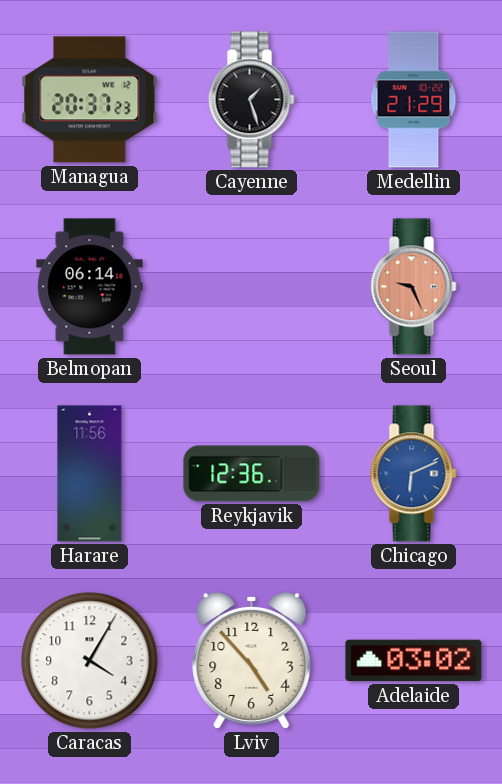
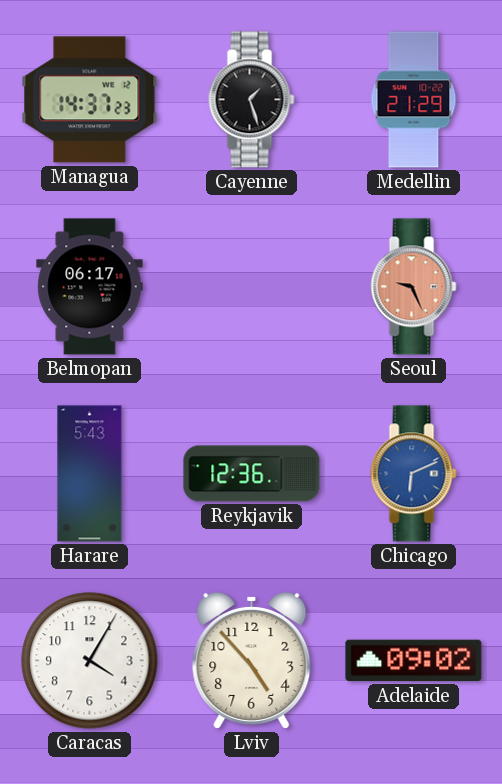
Managua: 20:37 -> 14:37
Belmopan: 06:14 -> 06:17
Harare: 11:56 -> 5:43
Adelaide: 03:02 -> 09:02
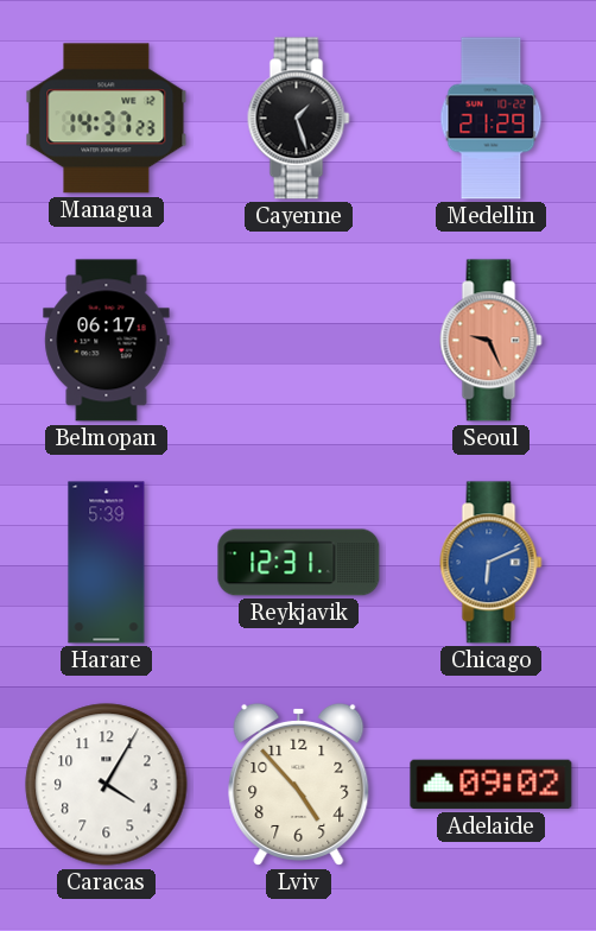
Harare: 5:43 -> 5:39
Reykjavik: 12:36 -> 12:31
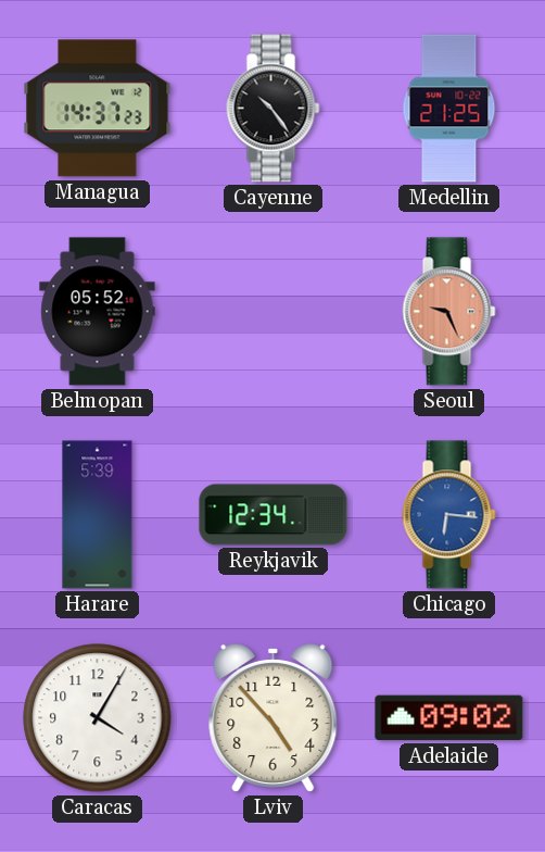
Cayenne: 1:27 -> 10:24
Medellin: 21:29 -> 21:25
Belmopan: 06:17 -> 05:52
Reykjavik: 12:31 -> 12:34
Chicago: 6:11 -> 6:16
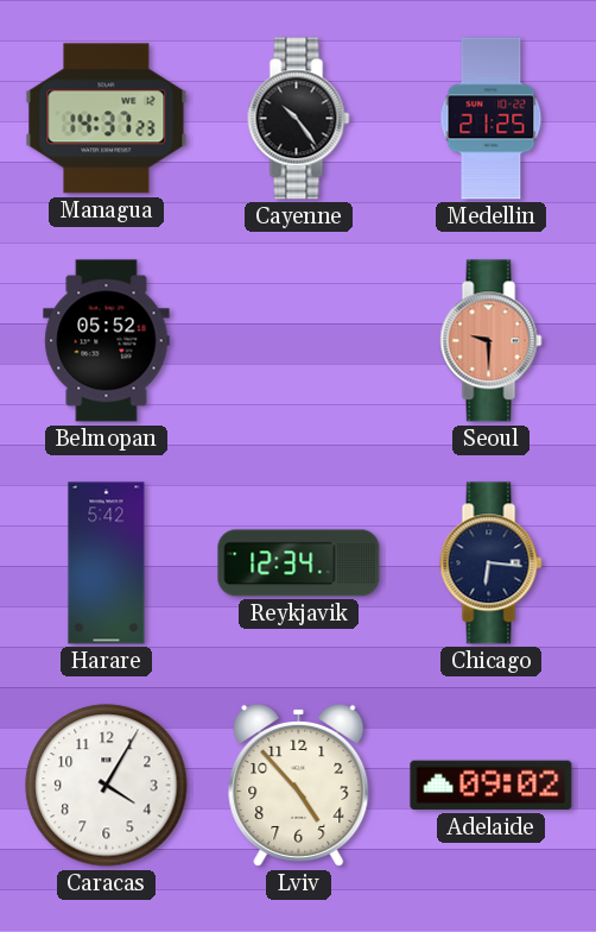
Seoul: 9:26 -> 9:30
Harare: 5:39 -> 5:42
Chicago dial: blue -> navy
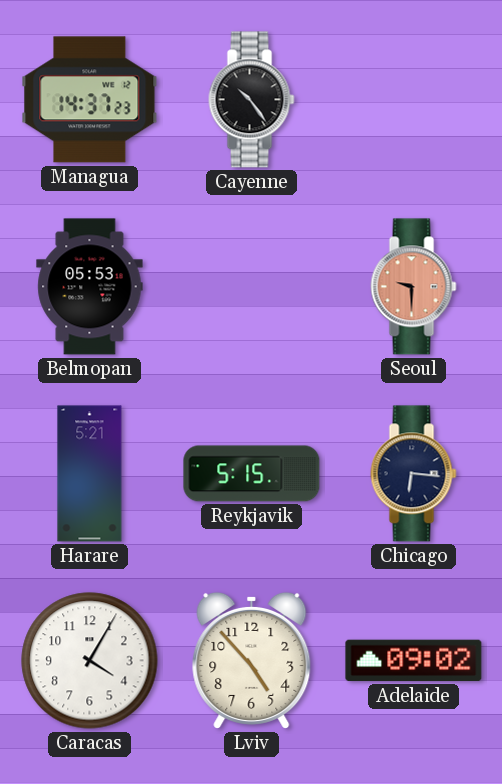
Medellin: 21:25 -> none
Belmopan: 05:52 -> 05:53
Harare: 5:42 -> 5:21
Reykjavik: 12:34 -> 5:15
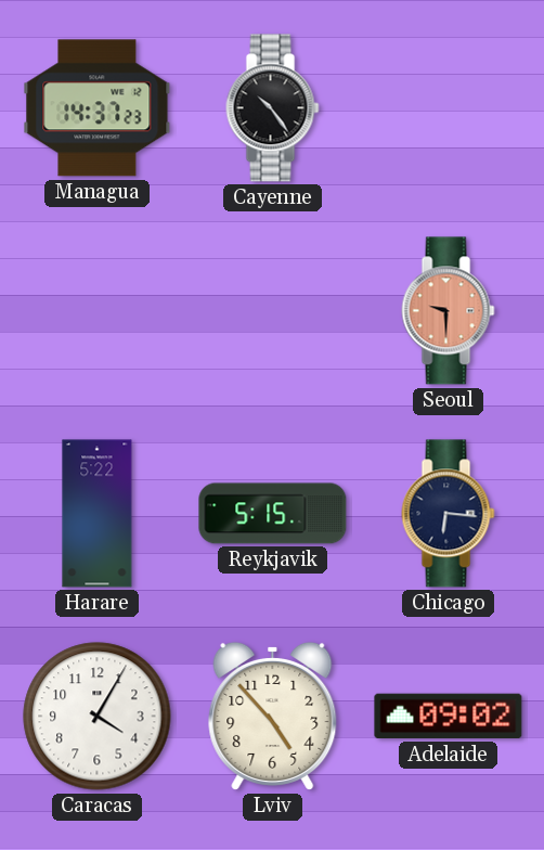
Belmopan: 05:53 -> none
Harare: 5:21 -> 5:22
